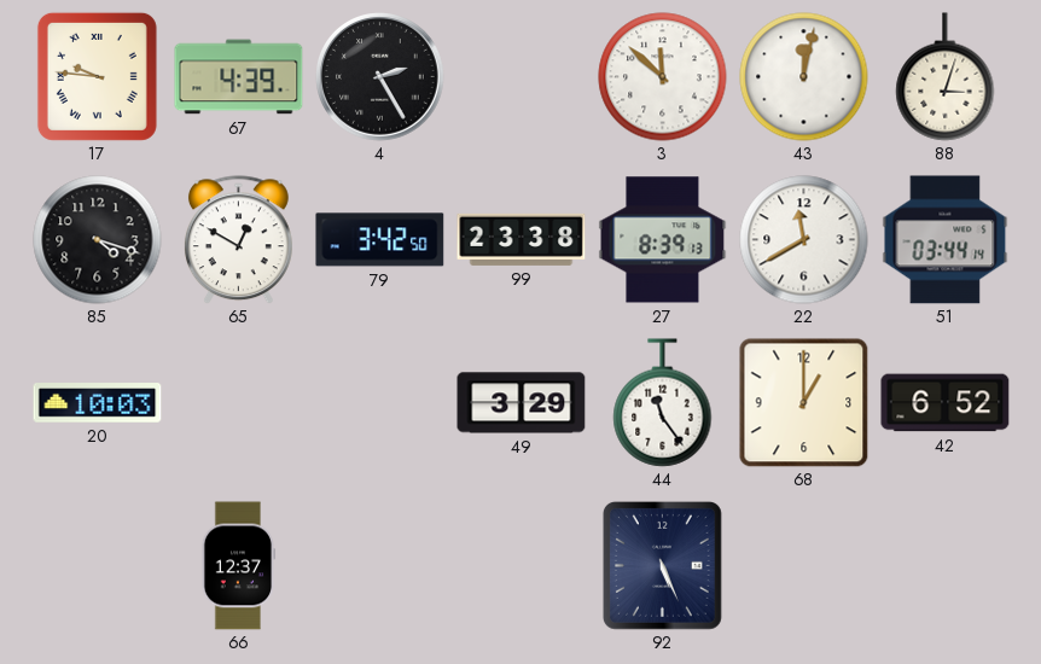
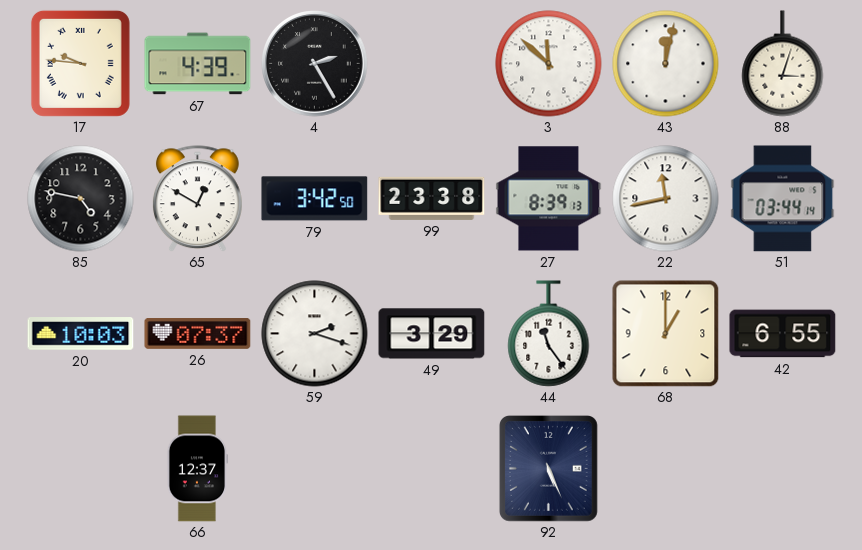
85: 4:18 -> 4:47
22: 11:40 -> 11:43
26: none -> 07:37
59: none -> 2:18
42: 6:52 -> 6:55
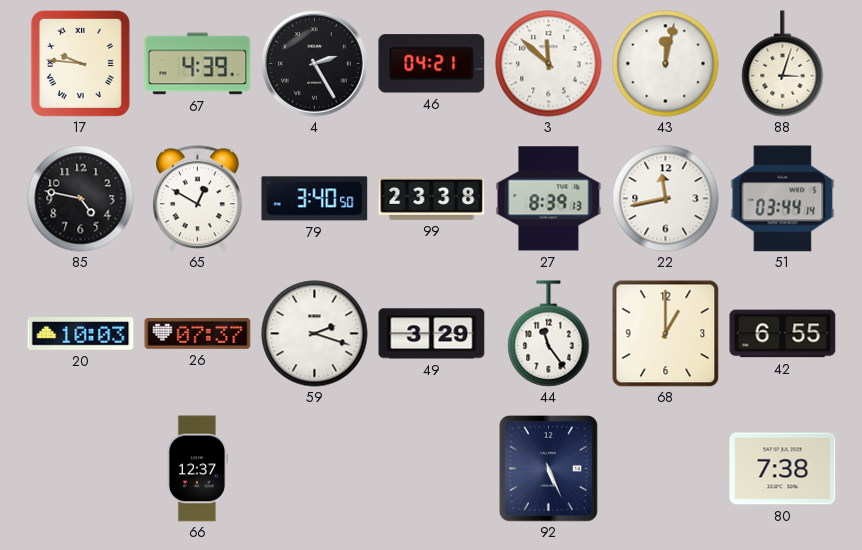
46: none -> 04:21
79: 3:42 -> 3:40
80: none -> 7:38
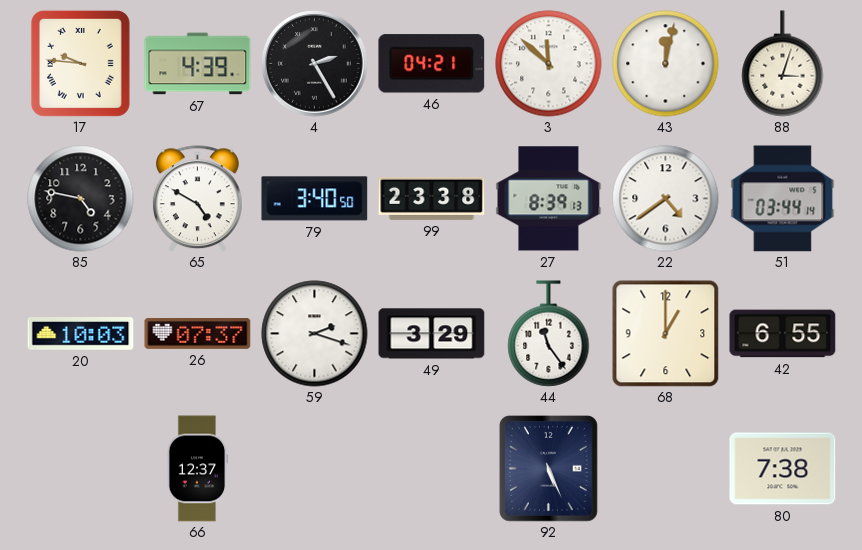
65: 12:50 -> 4:50
22: 11:43 -> 4:39
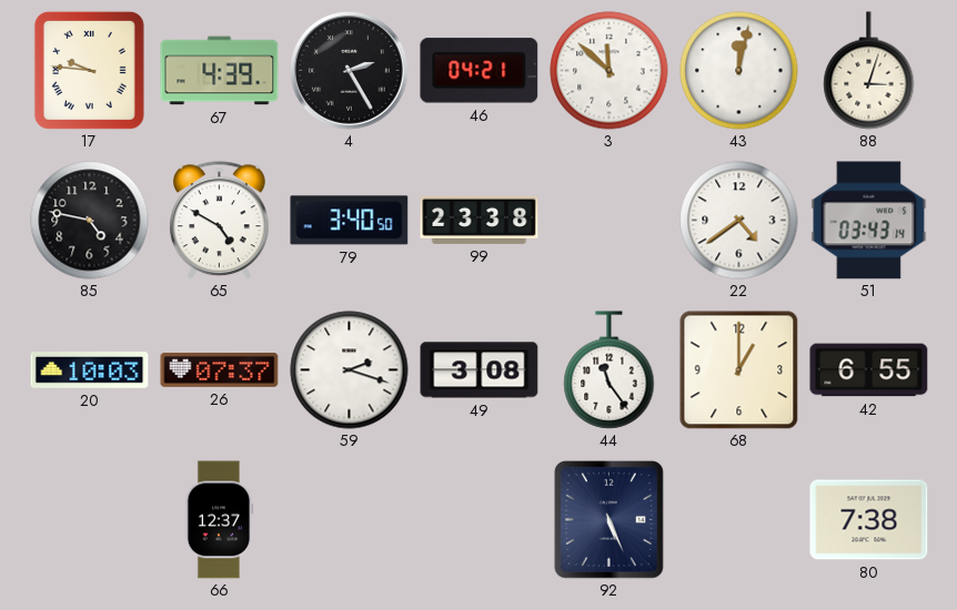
27: 8:39 -> none
51: 03:44 -> 03:43
49: 3:29 -> 3:08
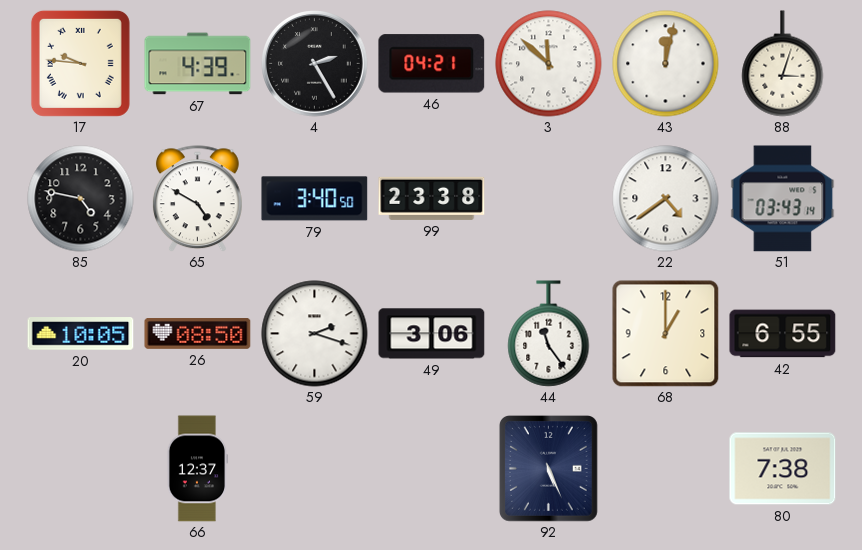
20: 10:03 -> 10:05
26: 07:37 -> 08:50
49: 3:08 -> 3:06
